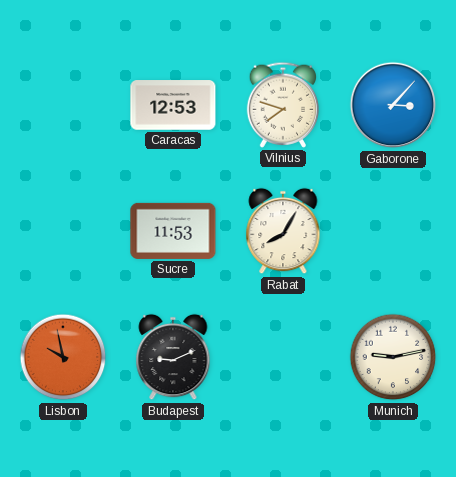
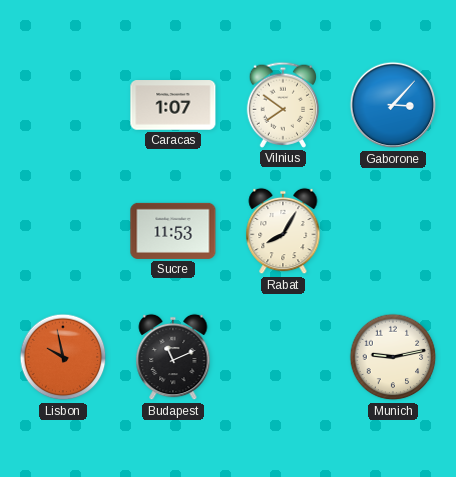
Caracas: 12:53 -> 1:07
Vilnius: 7:48 -> 7:51
Budapest: 9:11 -> 11:11
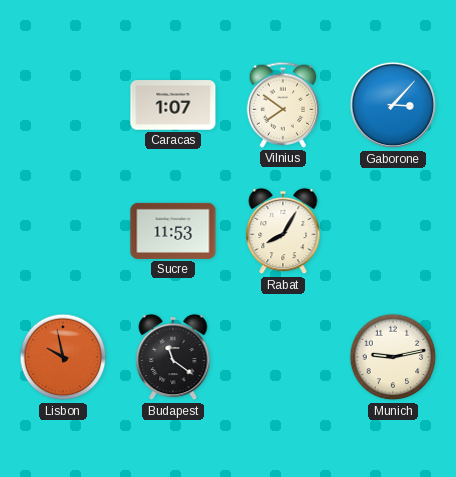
Budapest: 11:11 -> 11:21
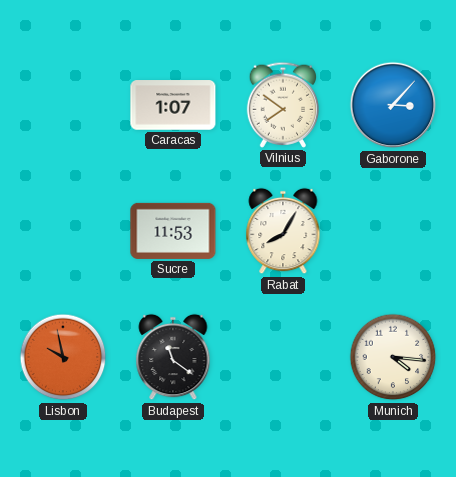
Munich: 9:13 -> 4:16
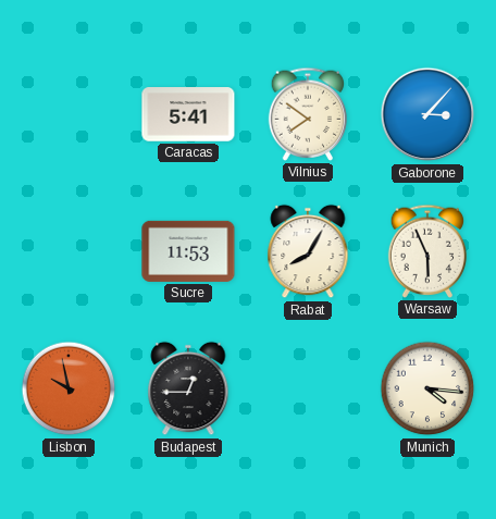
Caracas: 1:07 -> 5:41
Warsaw: none -> 5:56
Budapest: 11:21 -> 12:45
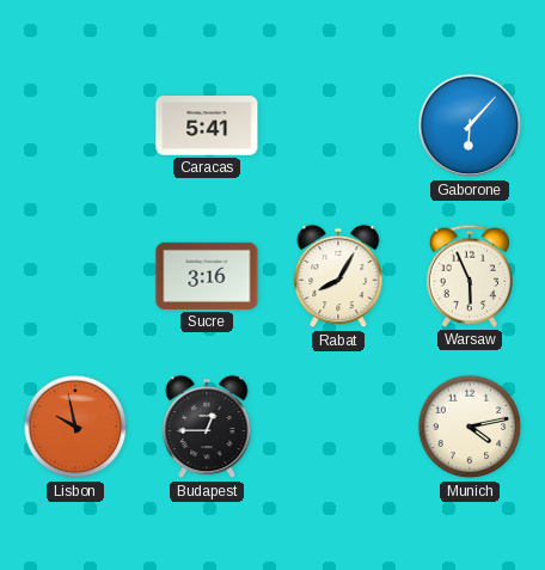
Vilnius: 7:51 -> none
Gaborone: 3:07 -> 6:07
Sucre: 11:53 -> 3:16
Munich: 4:16 -> 4:13
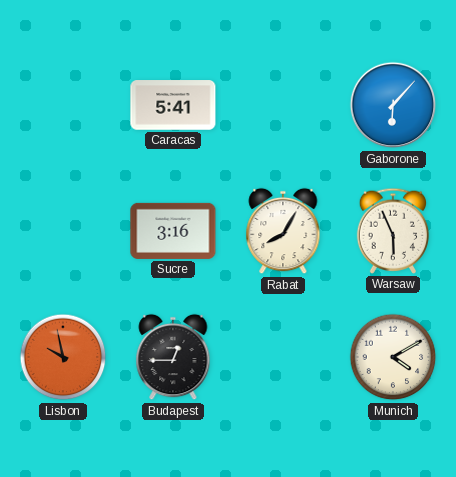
Munich: 4:13 -> 4:10
